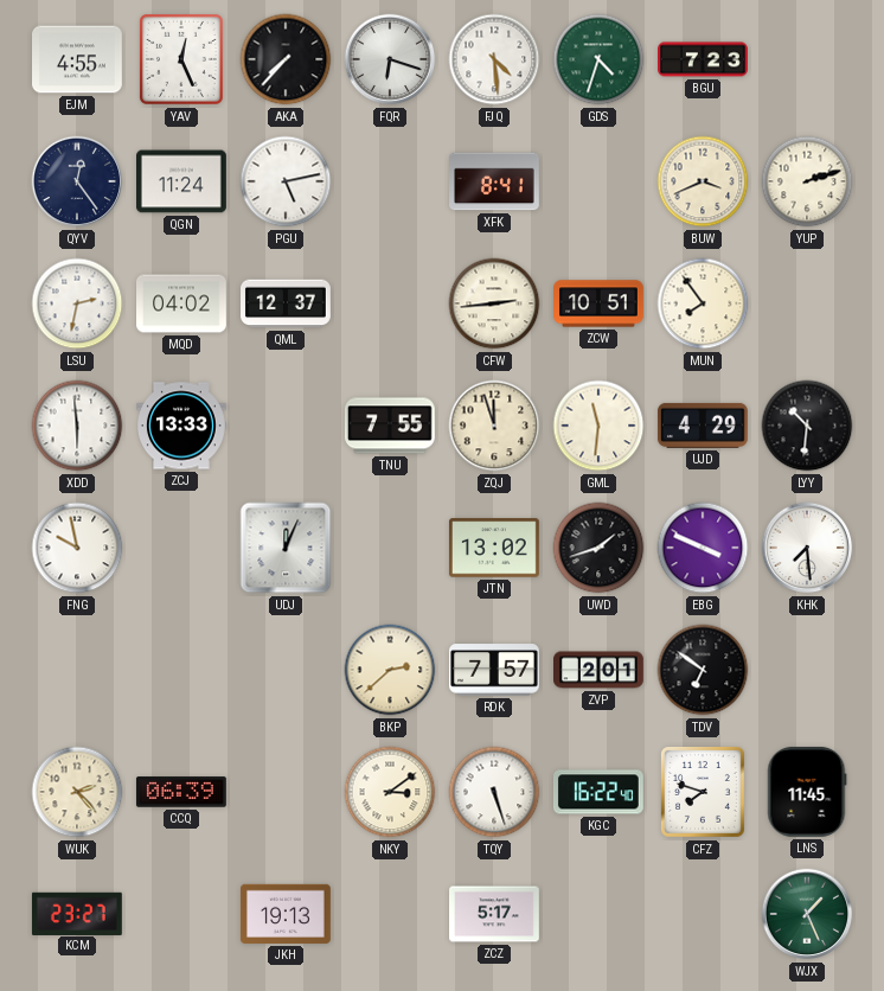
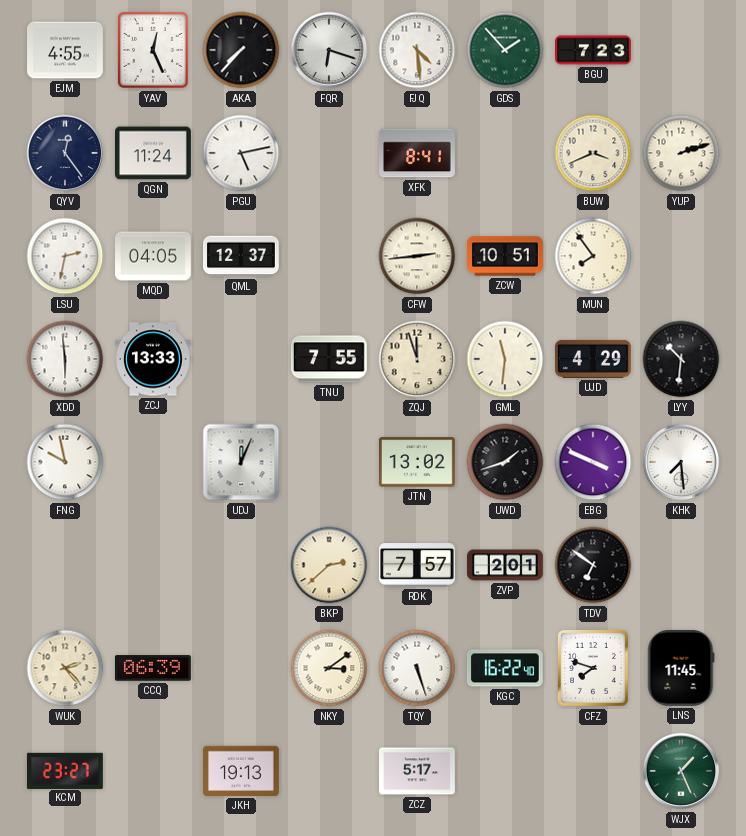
GDS: 4:33 -> 1:53
MQD: 04:02 -> 04:05
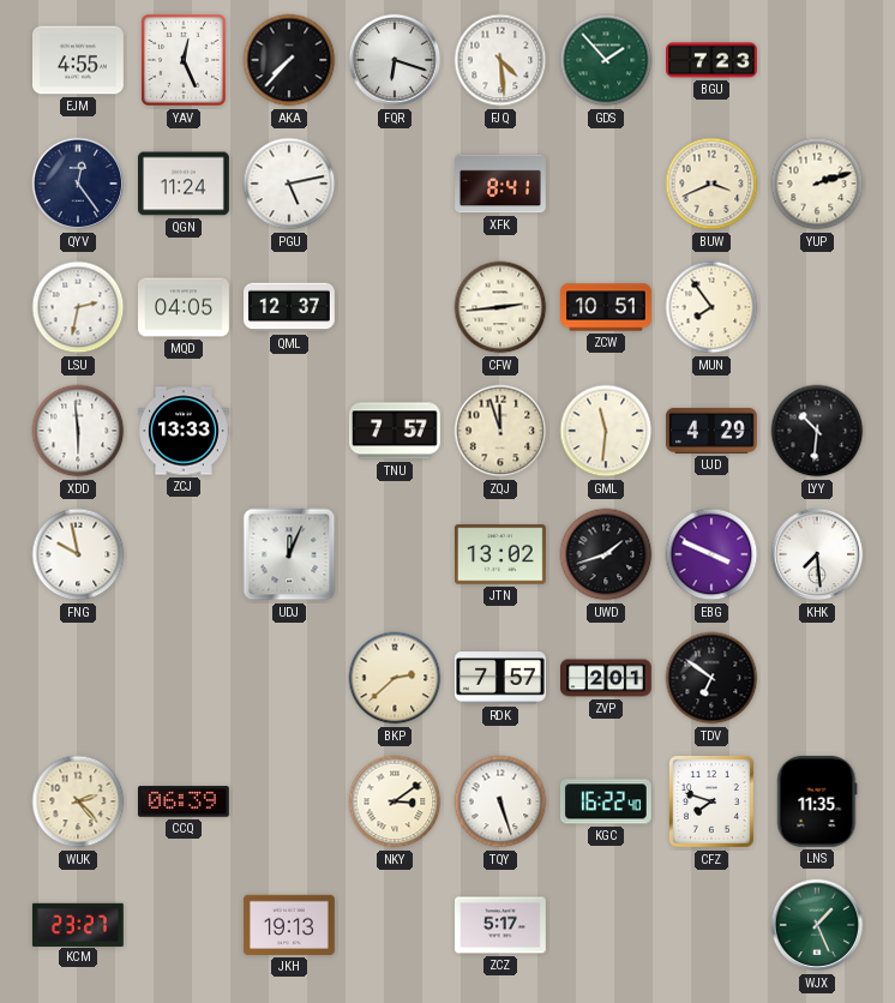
TNU: 7:55 -> 7:57
LNS: 11:45 -> 11:35
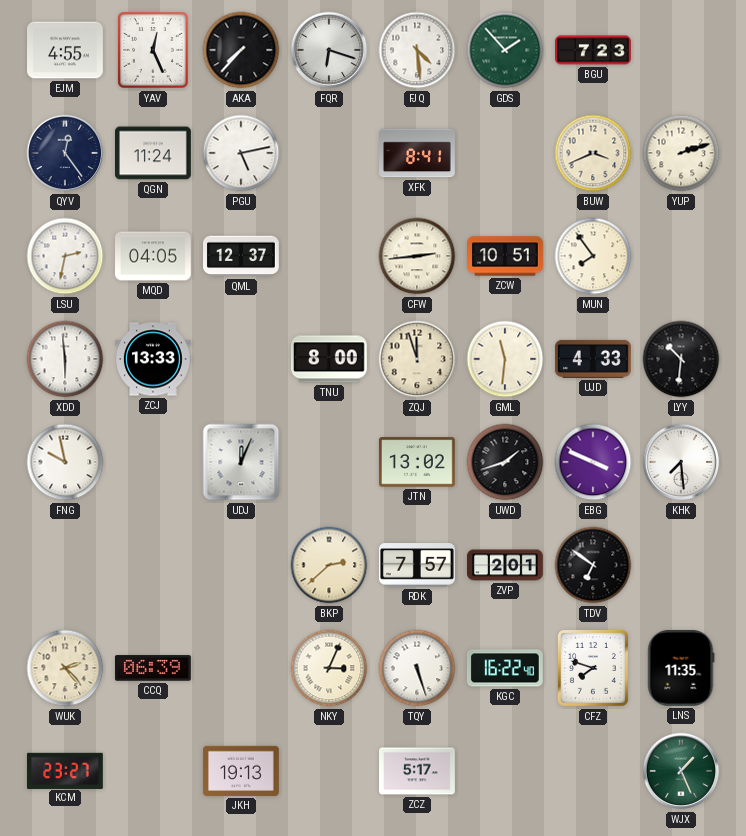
TNU: 7:57 -> 8:00
UJD: 4:29 -> 4:33
NKY: 3:09 -> 3:04
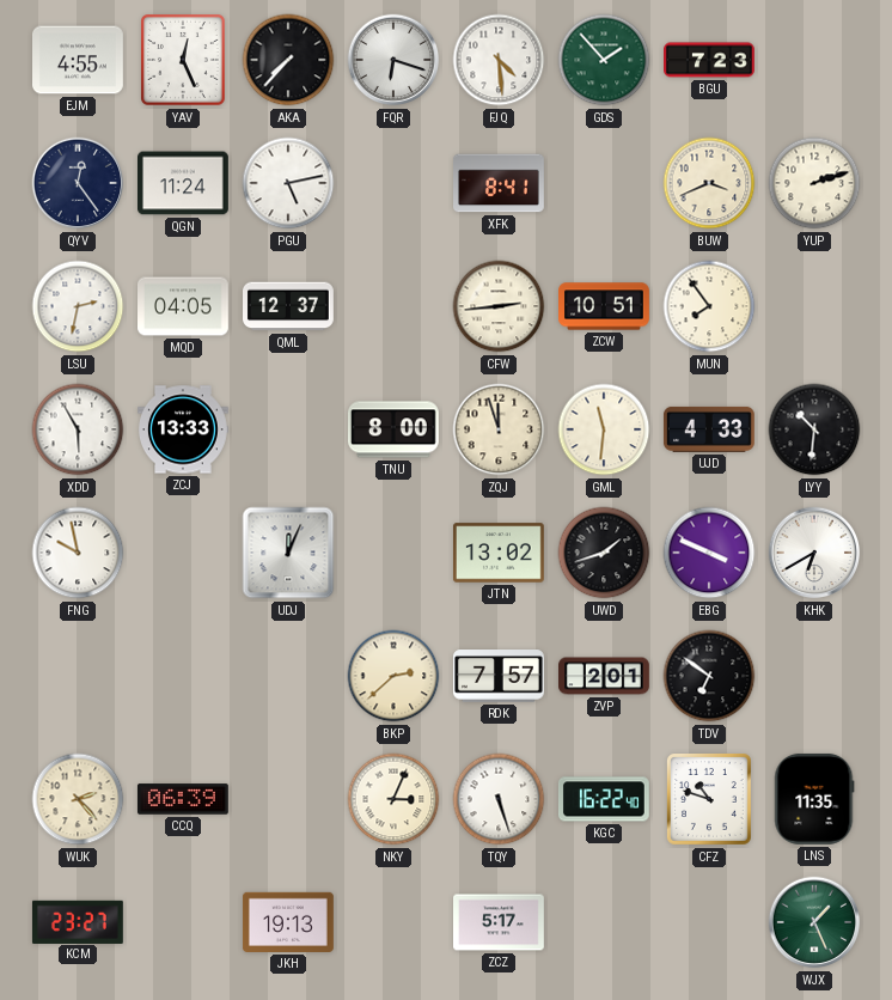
XDD: 5:59 -> 5:55
KHK: 7:29 -> 6:40
CFZ: 7:48 -> 10:48
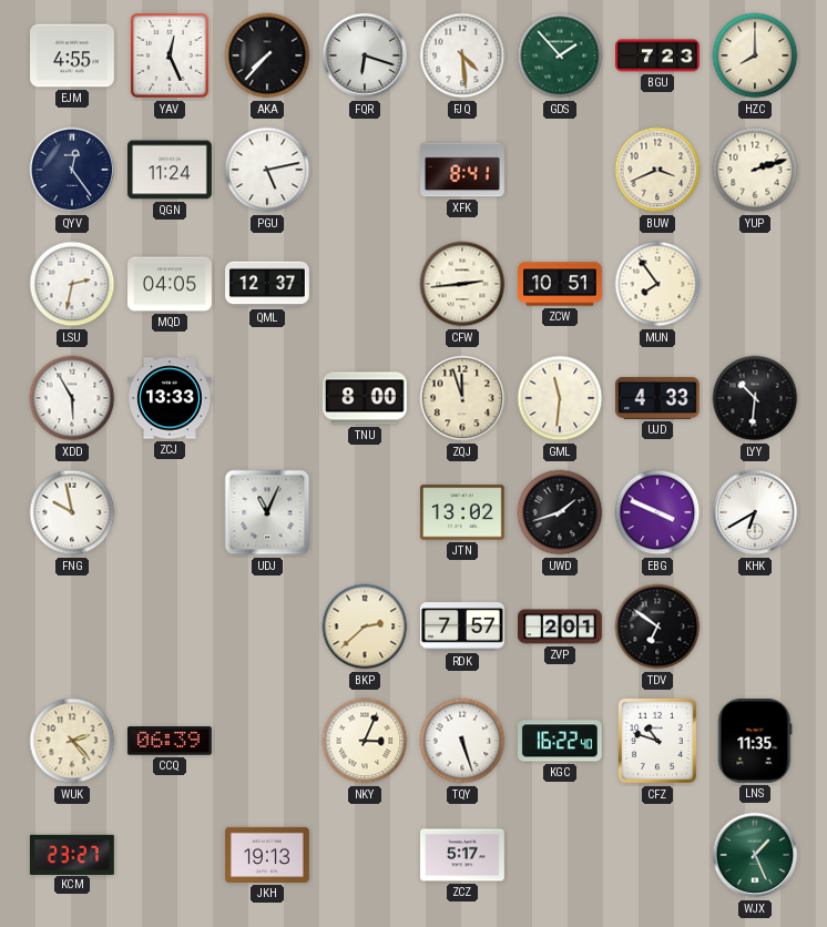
HZC: none -> 8:00
UDJ: 12:04 -> 11:04
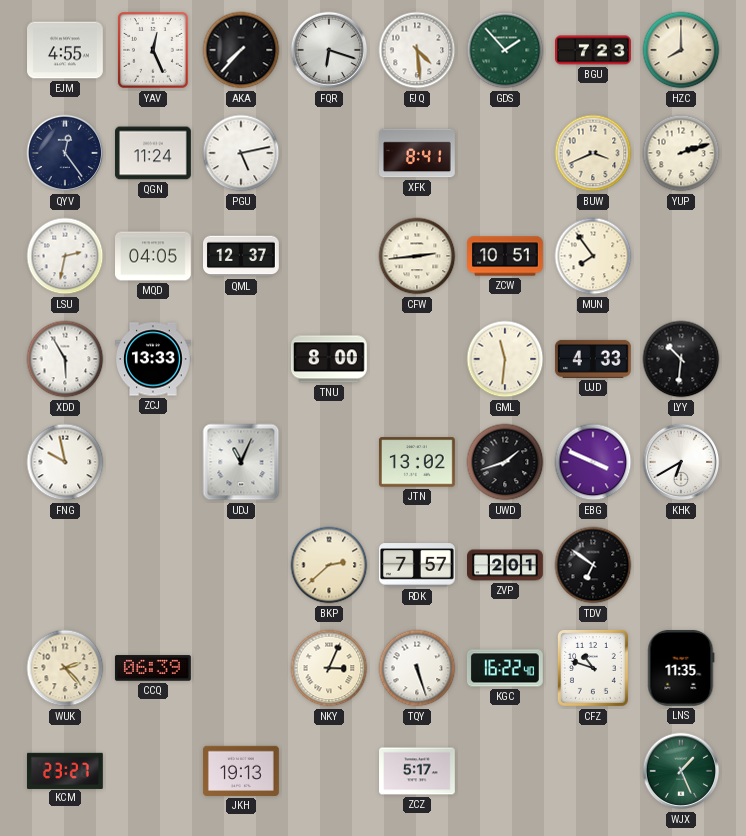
ZQJ: 11:57 -> none
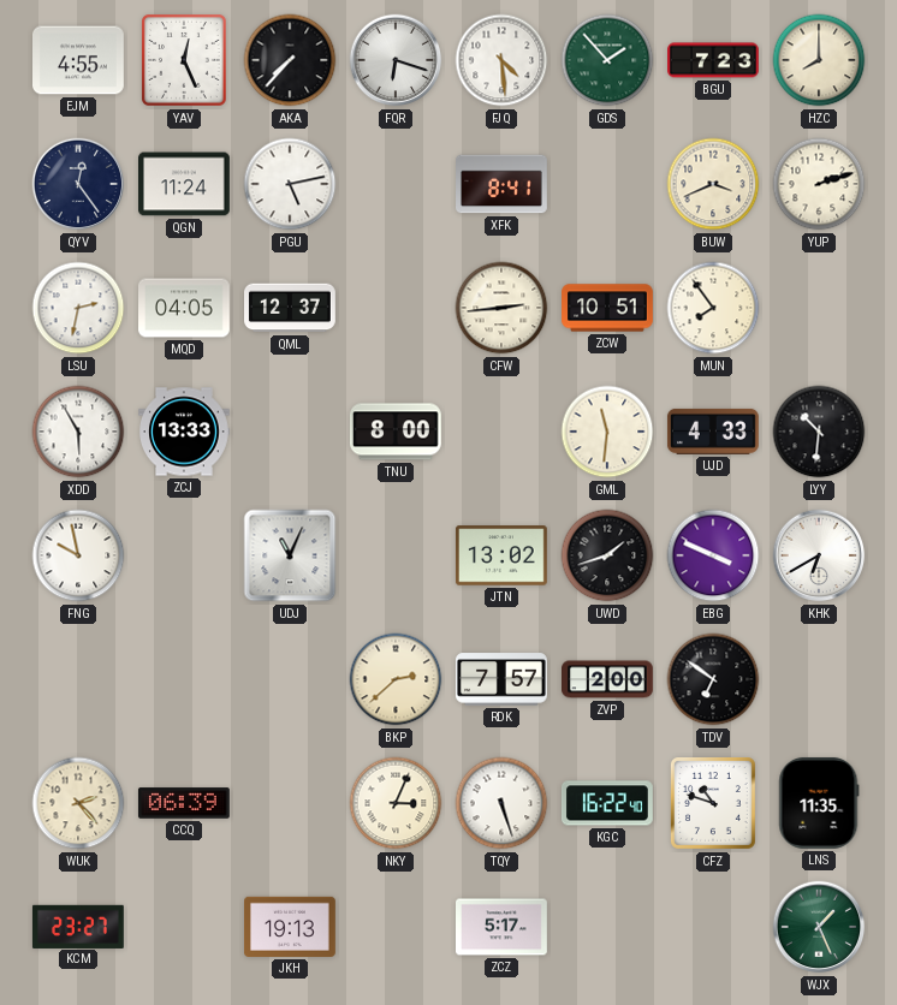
ZVP: 2:01 -> 2:00
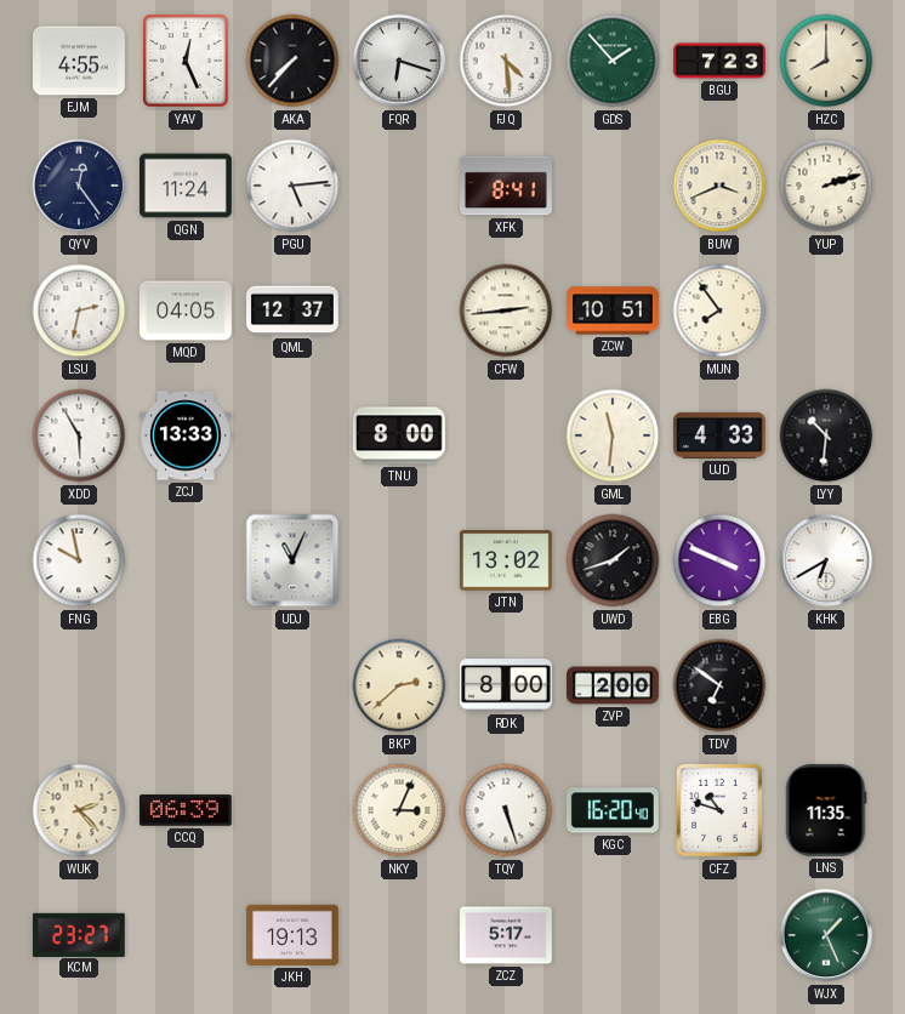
PGU: 5:13 -> 5:14
RDK: 7:57 -> 8:00
KGC: 16:22 -> 16:20
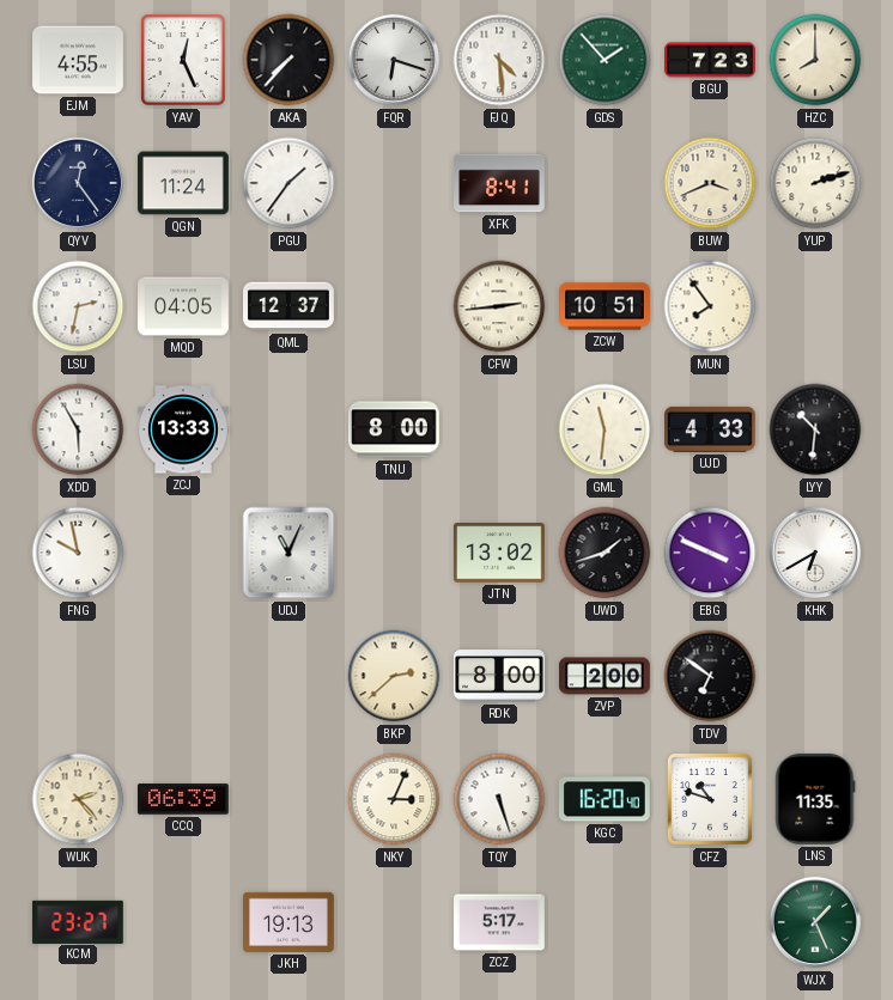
PGU: 5:14 -> 1:36
